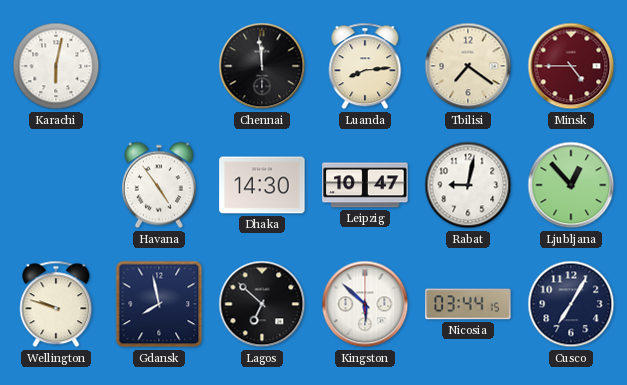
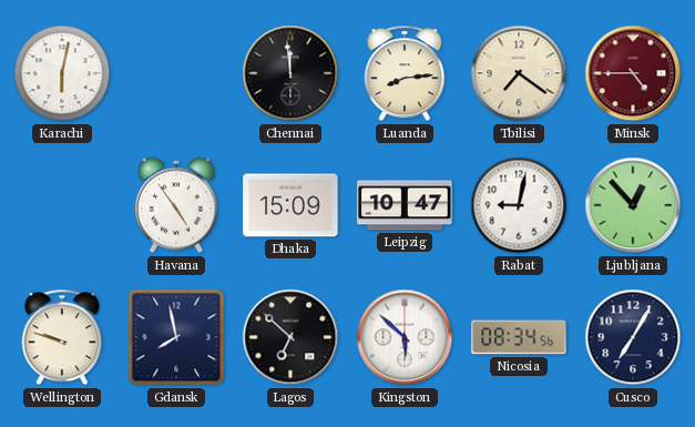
Dhaka: 14:30 -> 15:09
Nicosia: 03:44 -> 08:34
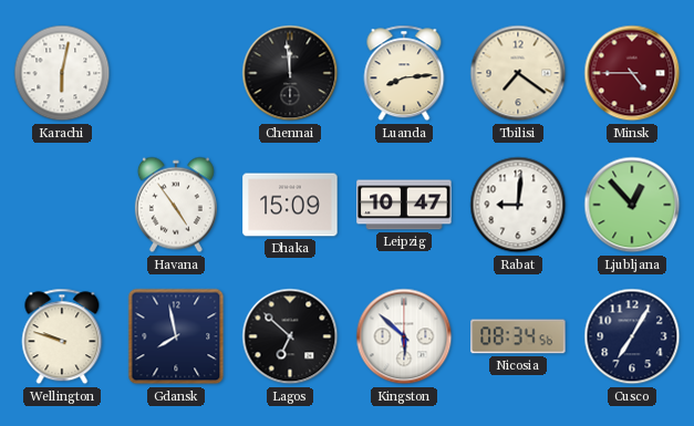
Rabat: 9:02 -> 9:01
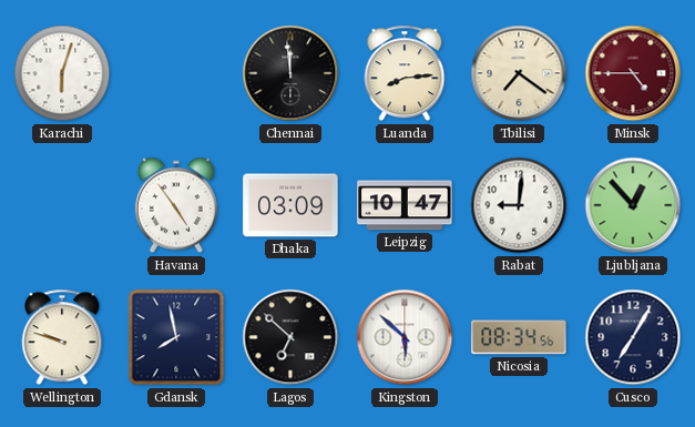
Karachi: 6:02 -> 6:03
Dhaka: 15:09 -> 03:09
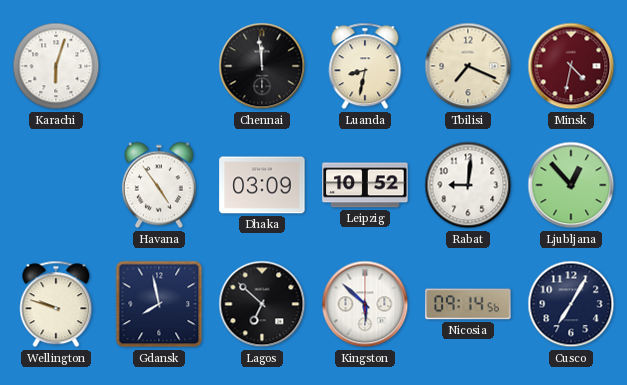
Luanda: 8:14 -> 8:32
Tbilisi: 7:21 -> 7:19
Minsk: 4:45 -> 4:32
Leipzig: 10:47 -> 10:52
Nicosia: 08:34 -> 09:14
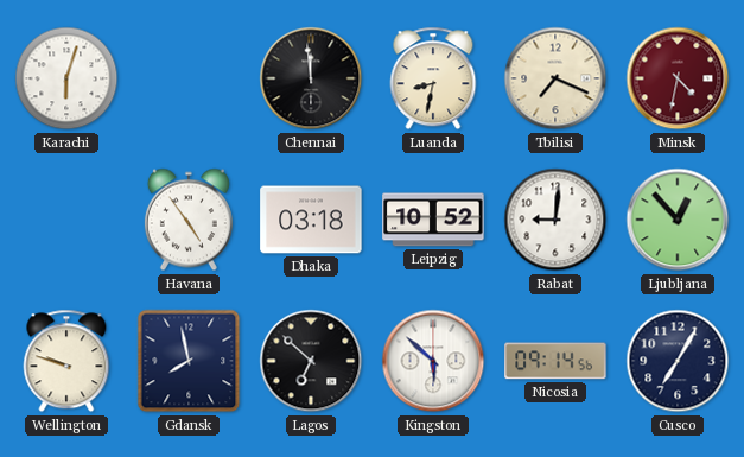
Dhaka: 03:09 -> 03:18
